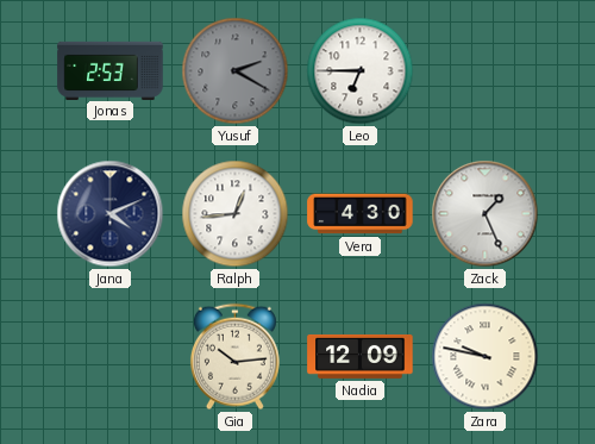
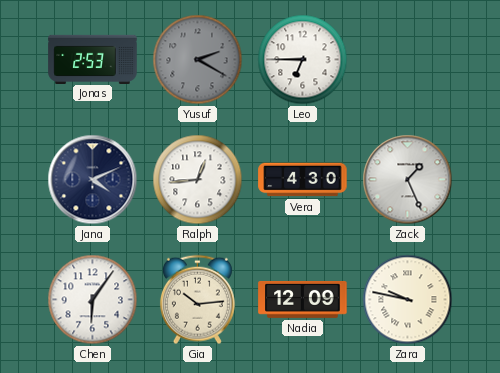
Chen: none -> 6:06
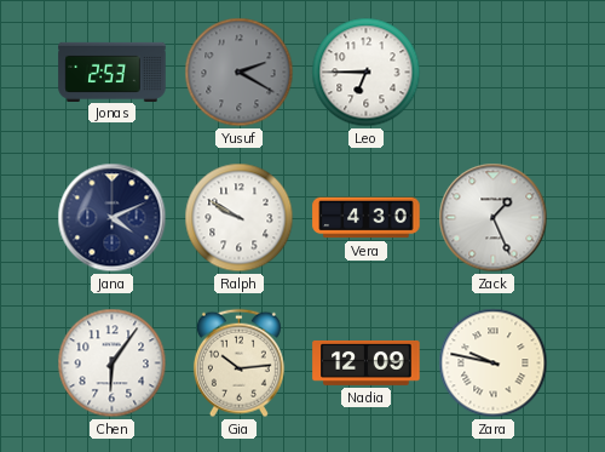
Ralph: 12:44 -> 9:50
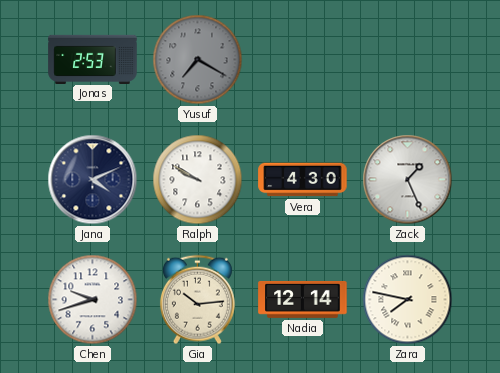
Yusuf: 2:20 -> 7:20
Leo: 6:45 -> none
Chen: 6:06 -> 9:42
Nadia: 12:09 -> 12:14
Zara: 9:47 -> 7:47
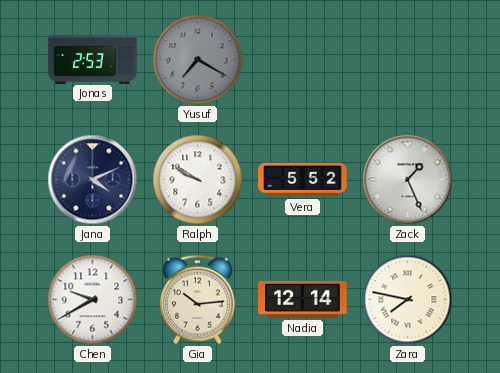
Vera: 4:30 -> 5:52
Chen: 9:42 -> 9:40
